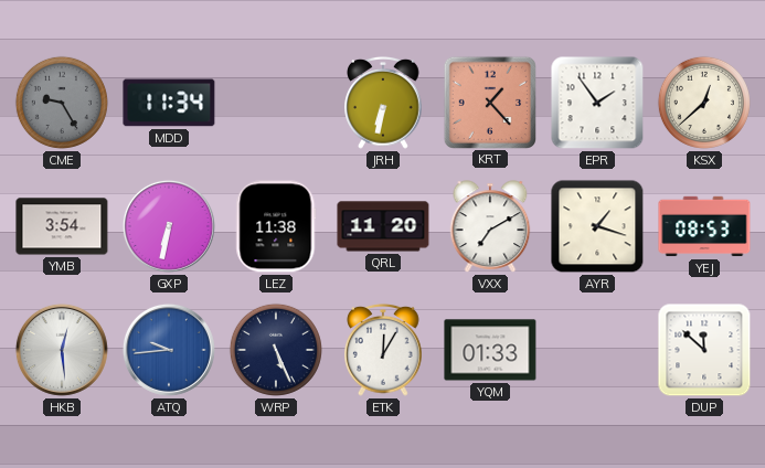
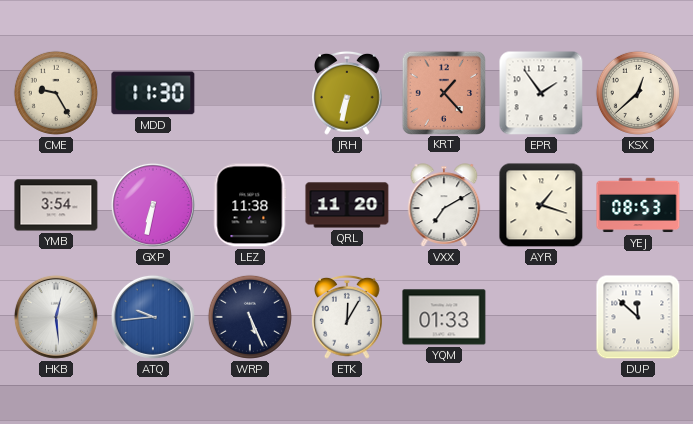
CME dial: grey -> cream
MDD: 11:34 -> 11:30
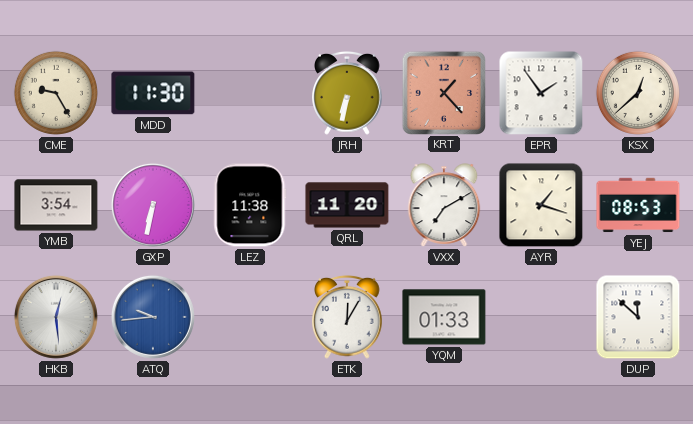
WRP: 5:26 -> none
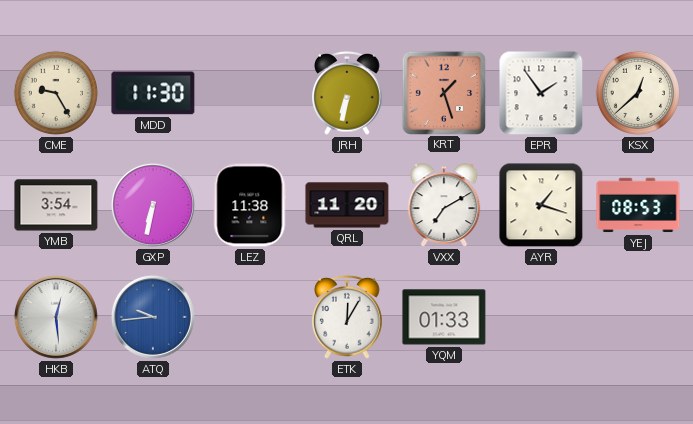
KRT: 1:23 -> 1:27
DUP: 11:52 -> none
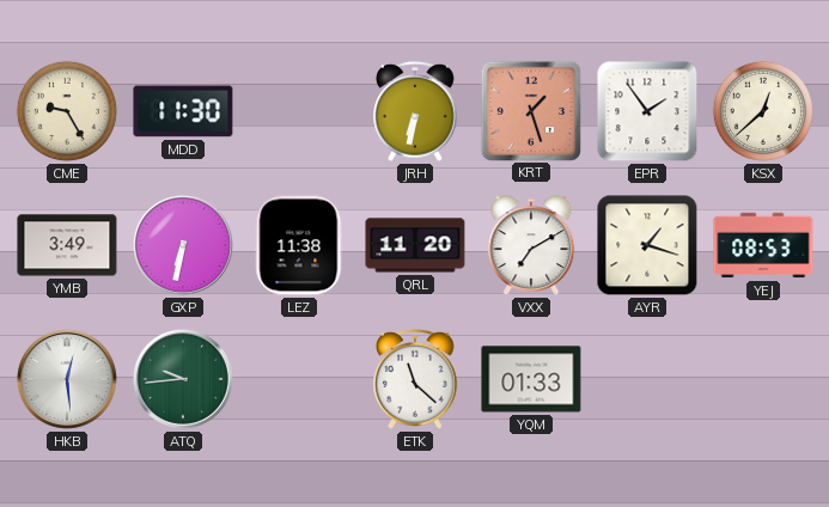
YMB: 3:54 -> 3:49
ATQ dial: blue -> green
ETK: 12:05 -> 11:22
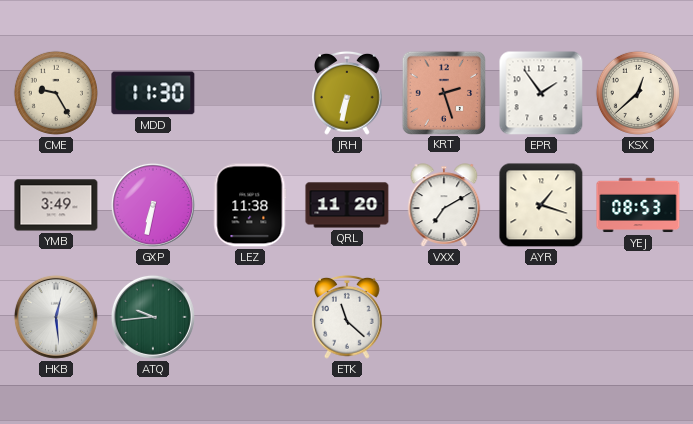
KRT: 1:27 -> 2:27
YQM: 01:33 -> none
